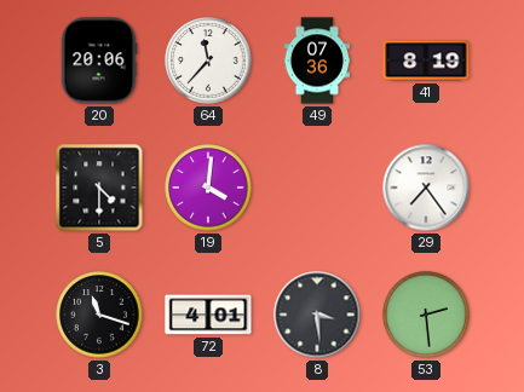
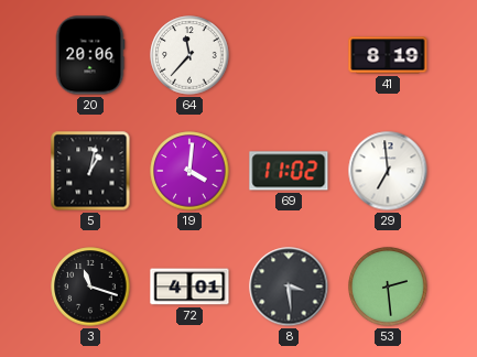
49: 07:36 -> none
5: 4:30 -> 1:02
69: none -> 11:02
29: 7:24 -> 6:59
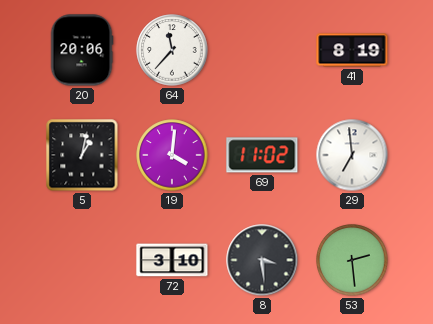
3: 11:18 -> none
72: 4:01 -> 3:10
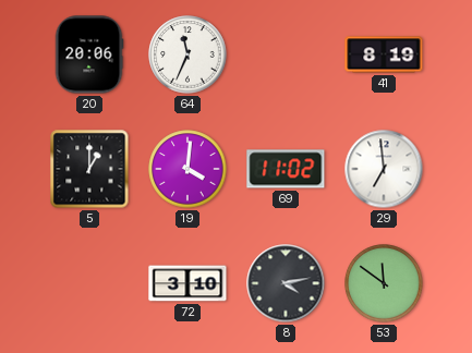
64: 11:37 -> 11:34
5: 1:02 -> 1:00
8: 3:29 -> 4:13
53: 2:29 -> 11:51
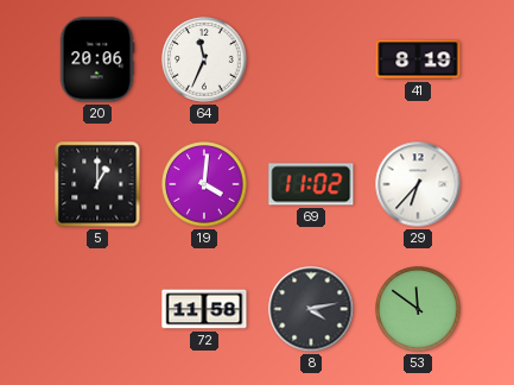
29: 6:59 -> 6:37
72: 3:10 -> 11:58
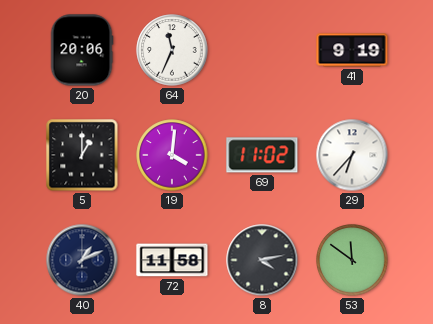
41: 8:19 -> 9:19
40: none -> 1:11
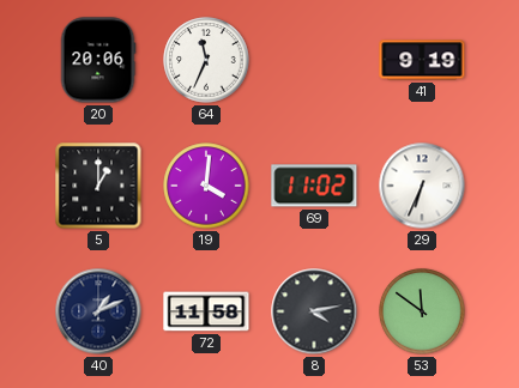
29: 6:37 -> 6:34
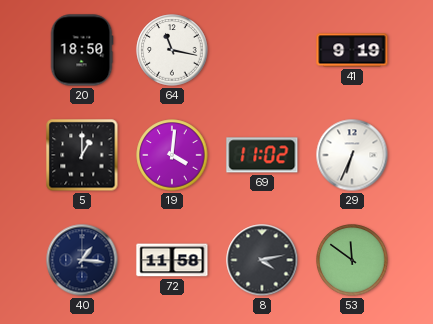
20: 20:06 -> 18:50
64: 11:34 -> 11:17
40: 1:11 -> 1:16
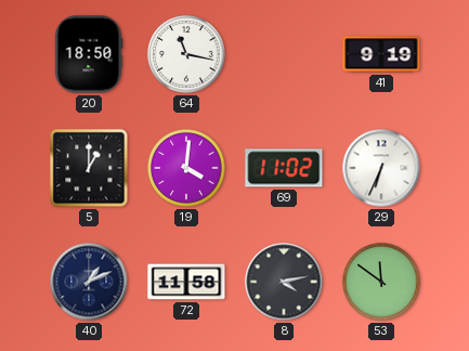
40: 1:16 -> 1:11
